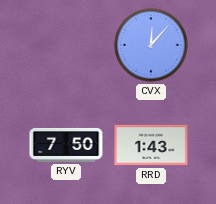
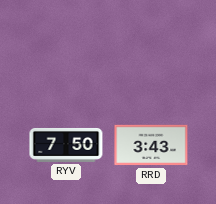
CVX: 12:07 -> none
RRD: 1:43 -> 3:43
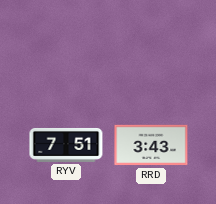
RYV: 7:50 -> 7:51
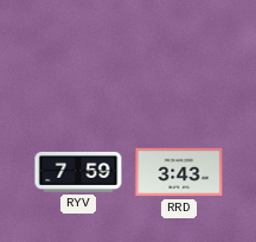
RYV: 7:51 -> 7:59
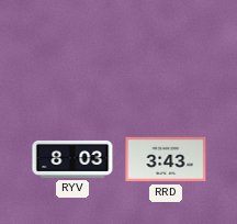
RYV: 7:59 -> 8:03
